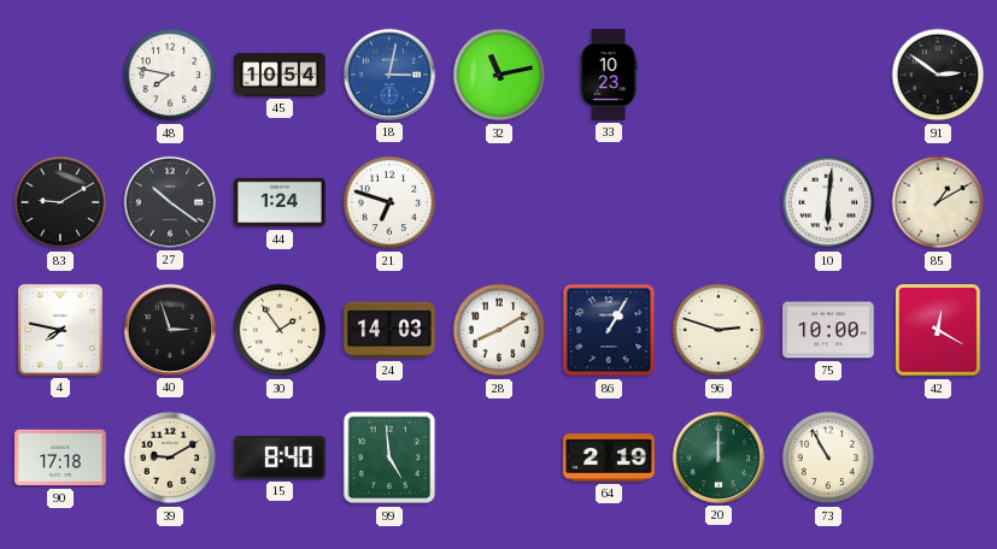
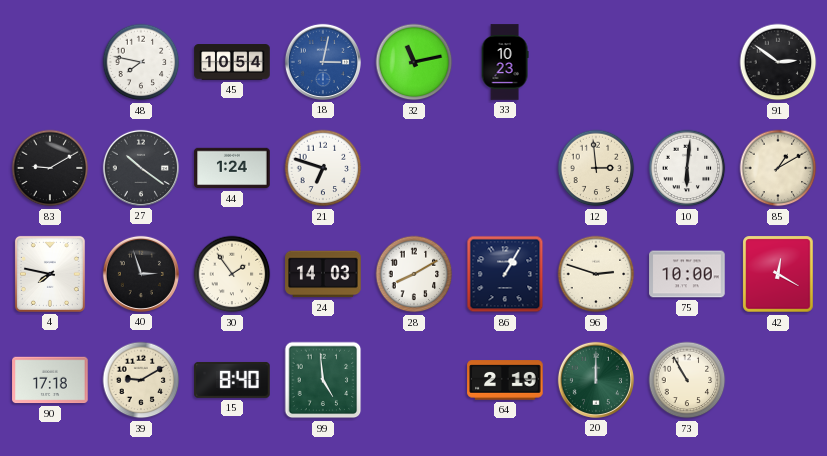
12: none -> 2:59
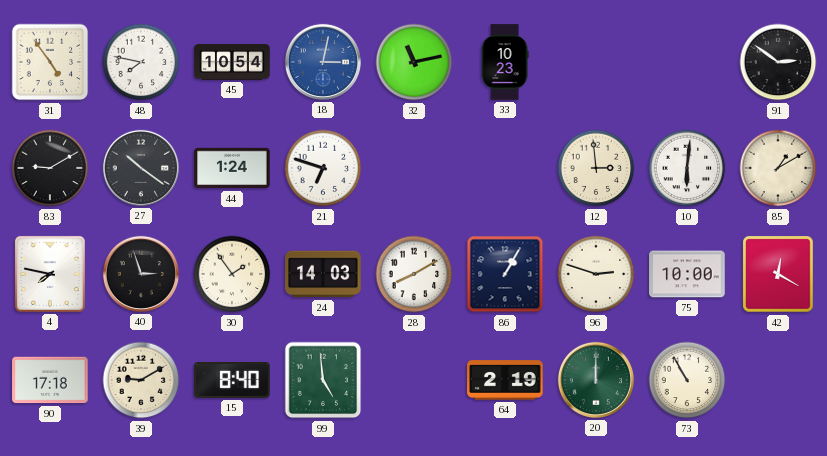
31: none -> 4:54
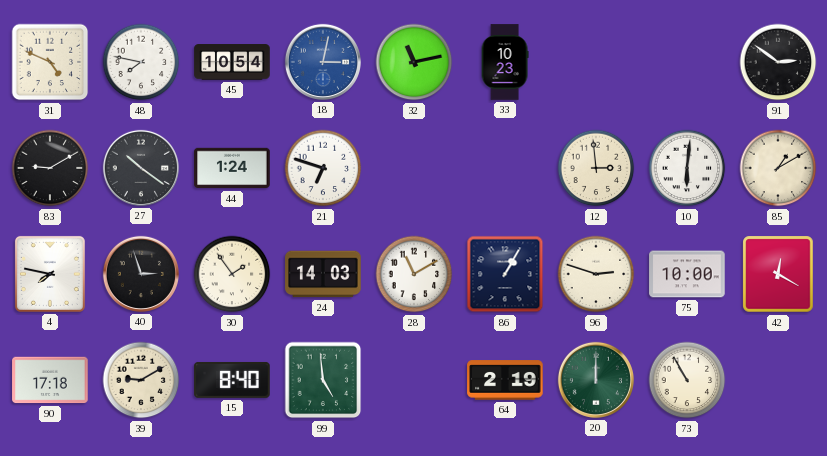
31: 4:54 -> 4:49
28: 8:10 -> 11:10
